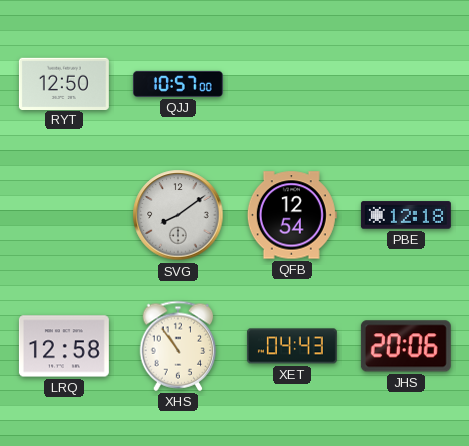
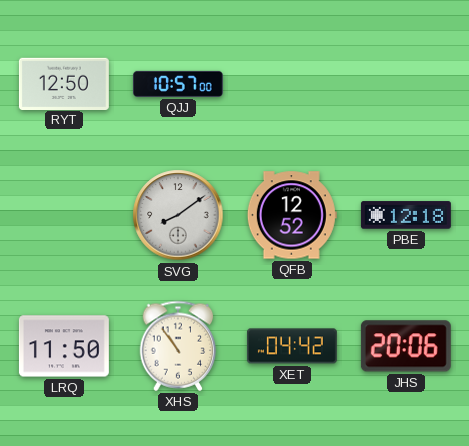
QFB: 12:54 -> 12:52
LRQ: 12:58 -> 11:50
XET: 04:43 -> 04:42
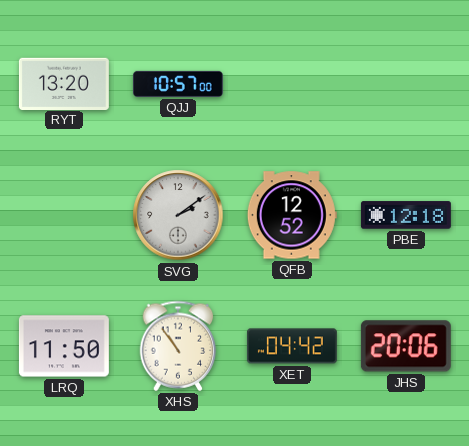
RYT: 12:50 -> 13:20
SVG: 8:09 -> 2:09
